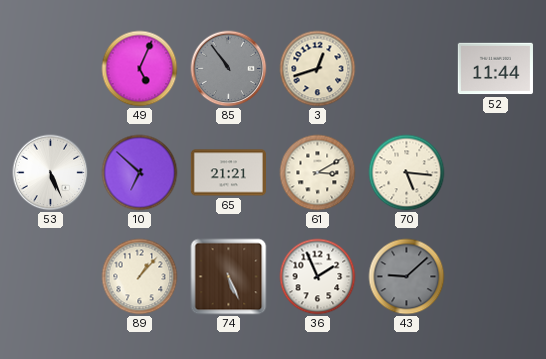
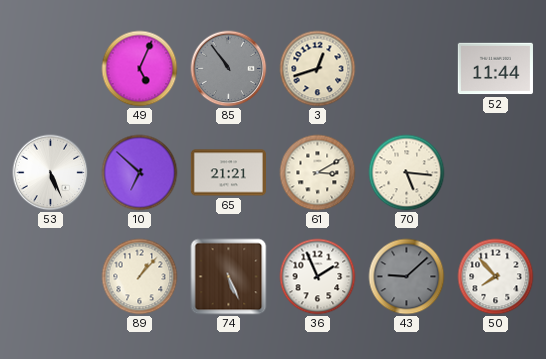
50: none -> 7:53
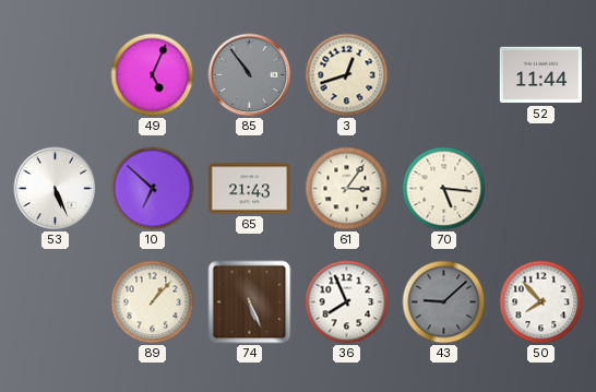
65: 21:21 -> 21:43
61: 3:10 -> 3:06
36: 1:56 -> 7:56
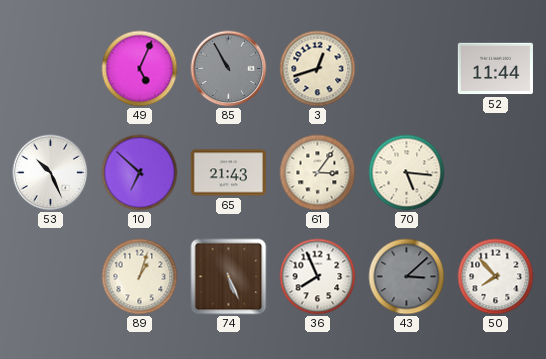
85: 10:54 -> 10:55
53: 5:26 -> 10:26
89: 1:07 -> 1:03
43: 9:08 -> 3:08
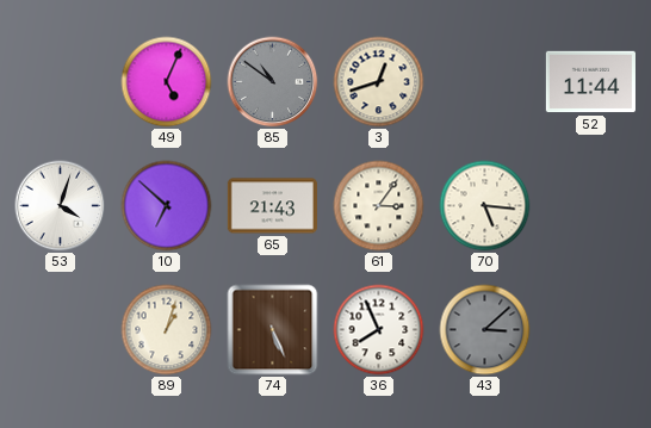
85: 10:55 -> 10:51
53: 10:26 -> 4:03
50: 7:53 -> none
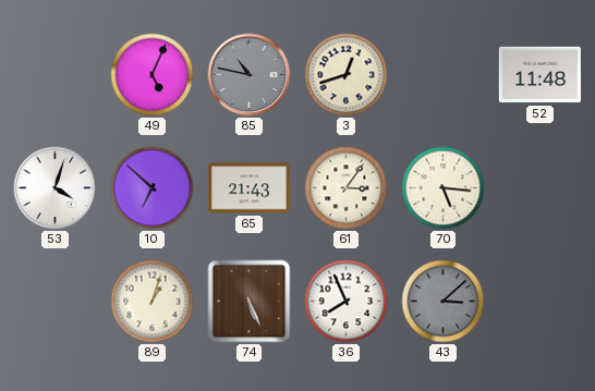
85: 10:51 -> 10:47
52: 11:44 -> 11:48
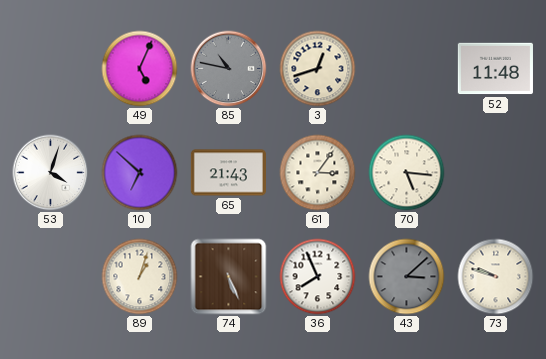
73: none -> 9:48
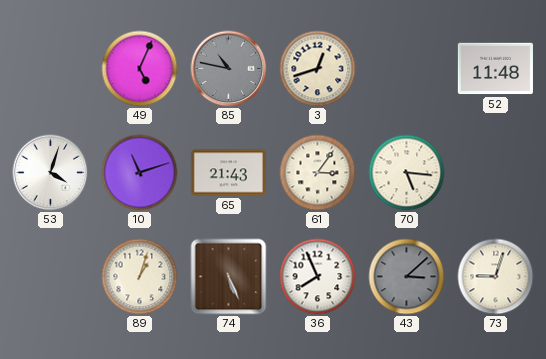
10: 6:52 -> 11:12
73: 9:48 -> 9:03
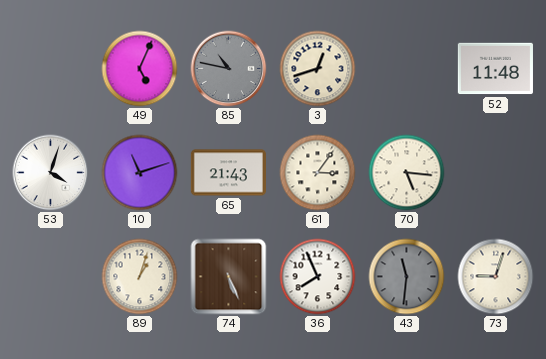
43: 3:08 -> 11:31
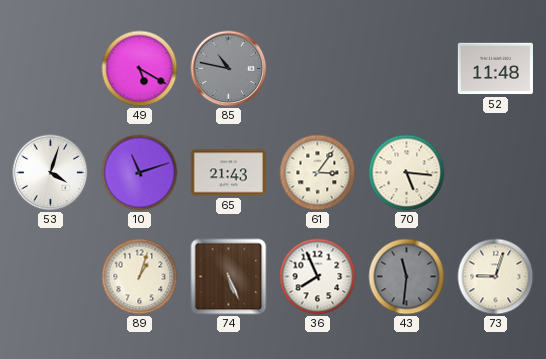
49: 5:04 -> 5:20
3: 12:42 -> none
